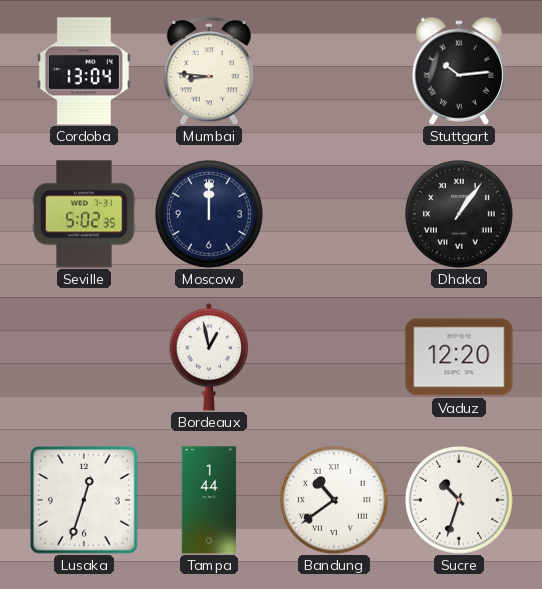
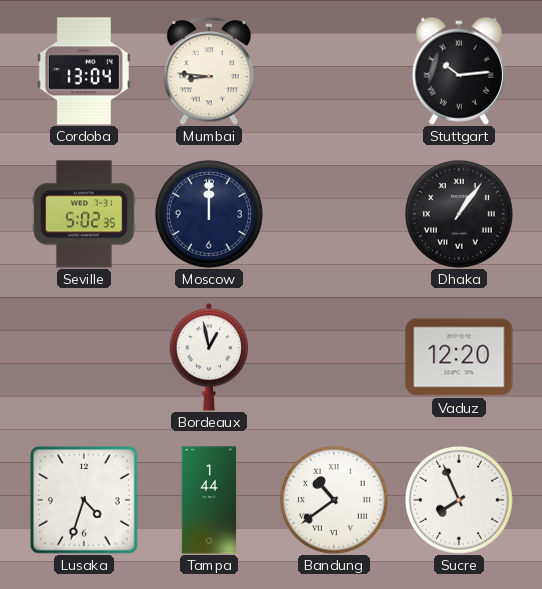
Lusaka: 12:33 -> 4:33
Sucre: 10:33 -> 7:56
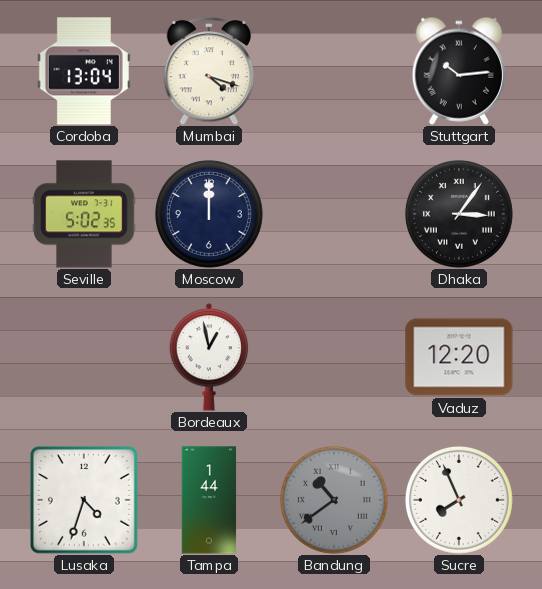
Mumbai: 8:46 -> 4:18
Dhaka: 1:06 -> 3:06
Bandung dial: white -> grey
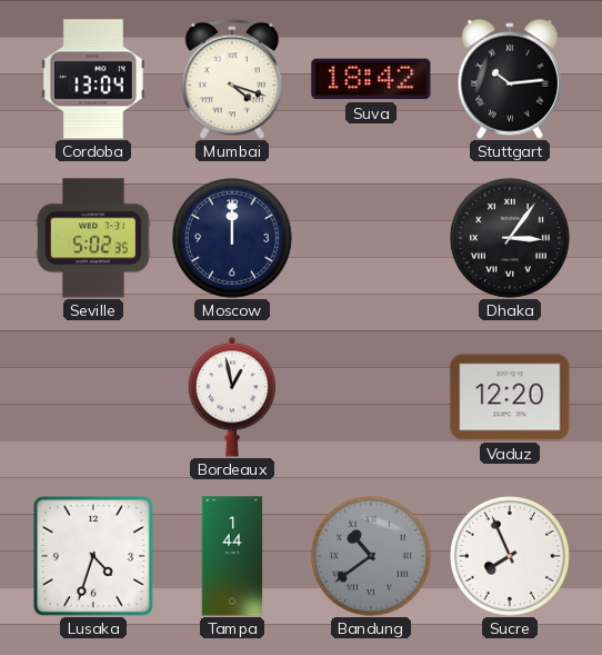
Suva: none -> 18:42
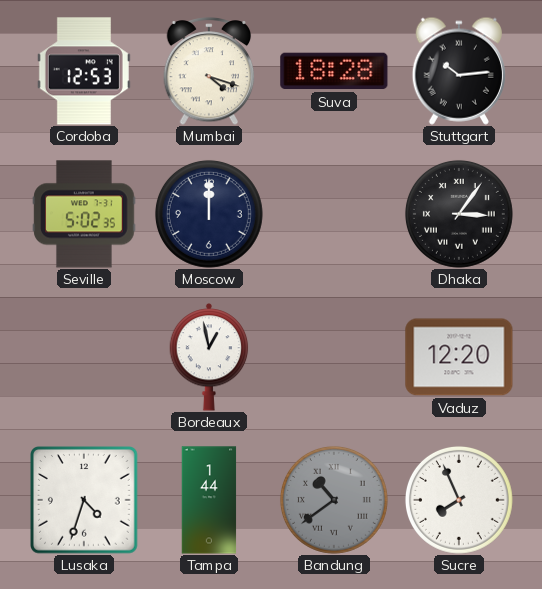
Cordoba: 13:04 -> 12:53
Suva: 18:42 -> 18:28
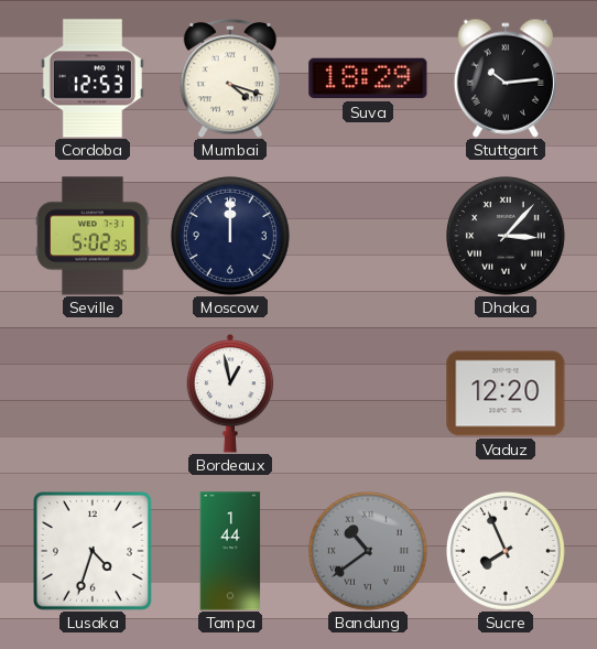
Suva: 18:28 -> 18:29
Dhaka: 3:06 -> 3:07
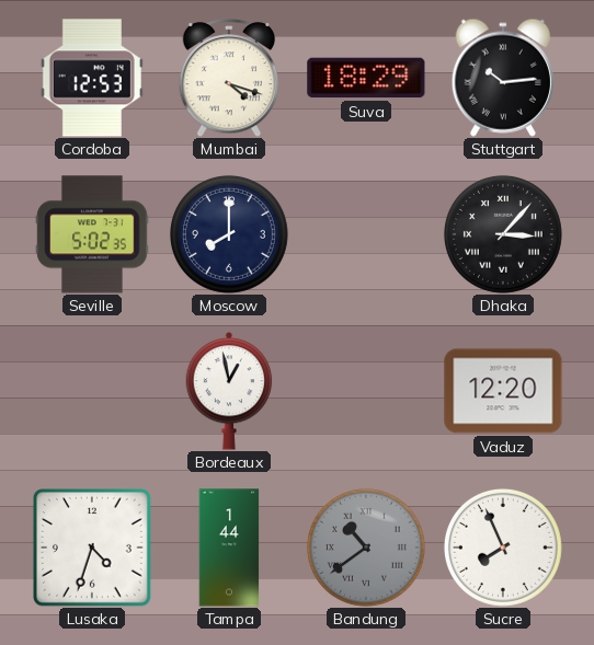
Moscow: 12:00 -> 8:00
